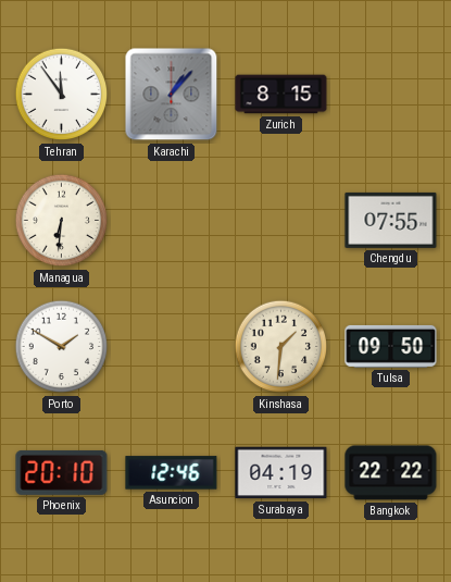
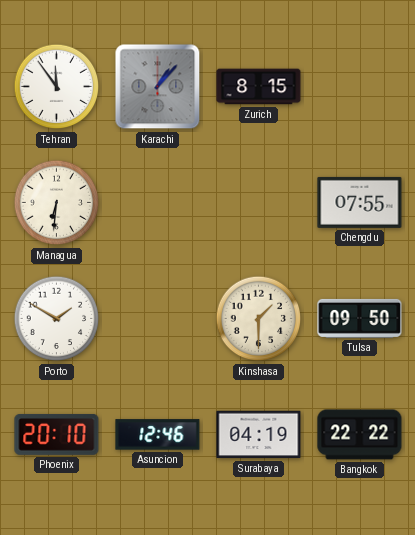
Kinshasa: 1:31 -> 1:30
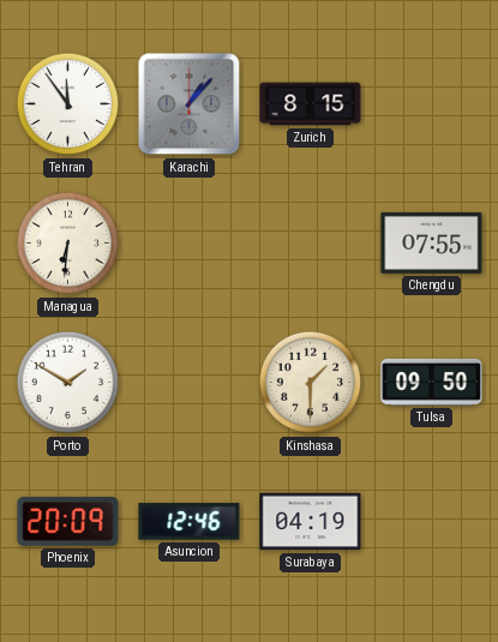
Phoenix: 20:10 -> 20:09
Bangkok: 22:22 -> none
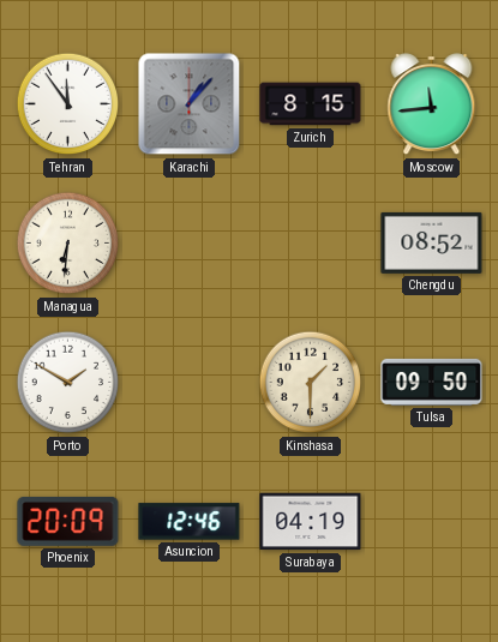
Moscow: none -> 11:44
Chengdu: 07:55 -> 08:52
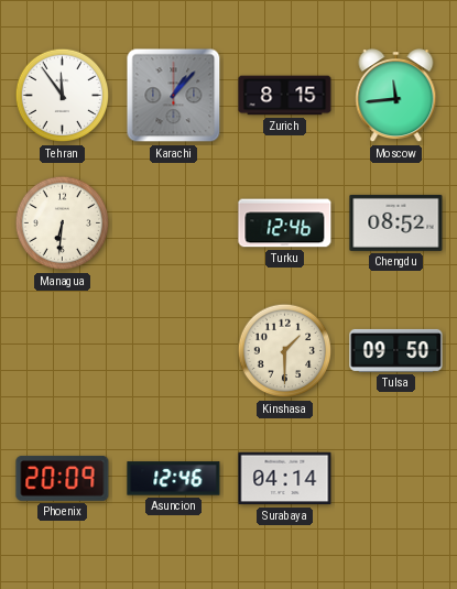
Turku: none -> 12:46
Porto: 1:50 -> none
Surabaya: 04:19 -> 04:14
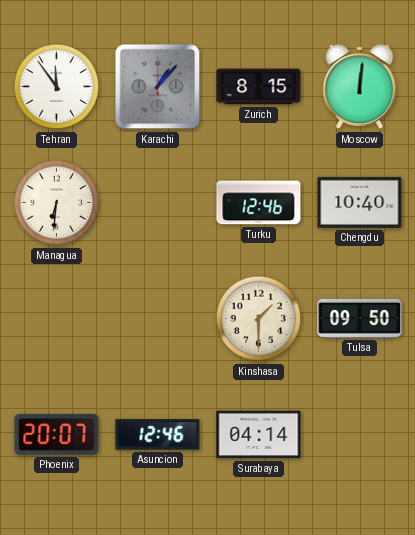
Moscow: 11:44 -> 12:01
Chengdu: 08:52 -> 10:40
Phoenix: 20:09 -> 20:07
